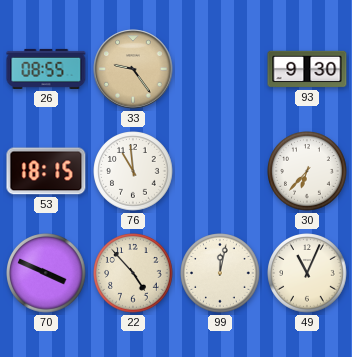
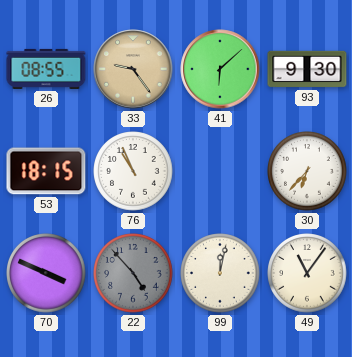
41: none -> 6:08
76: 10:59 -> 10:56
22 dial: cream -> grey
49: 11:04 -> 11:06
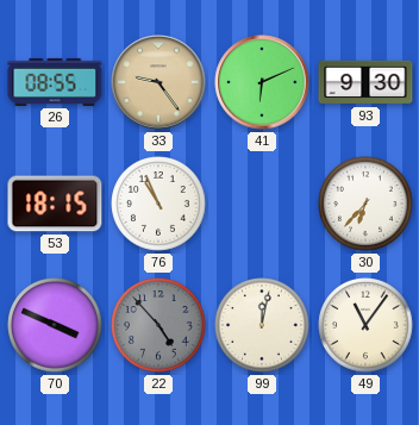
41: 6:08 -> 6:11
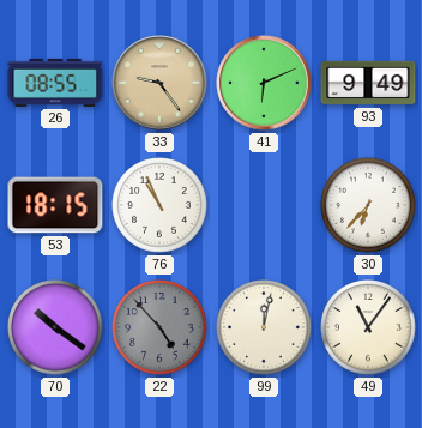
93: 9:30 -> 9:49
70: 3:49 -> 10:21
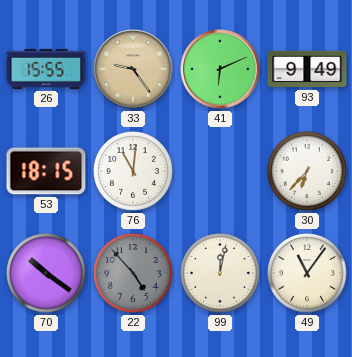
26: 08:55 -> 15:55
76: 10:56 -> 11:01
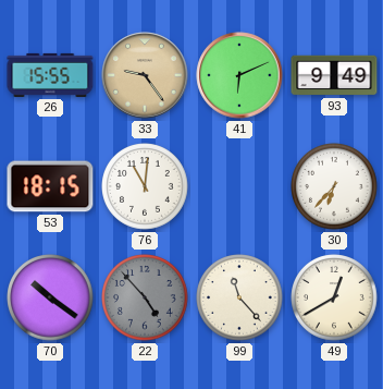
99: 12:02 -> 11:23
49: 11:06 -> 12:40
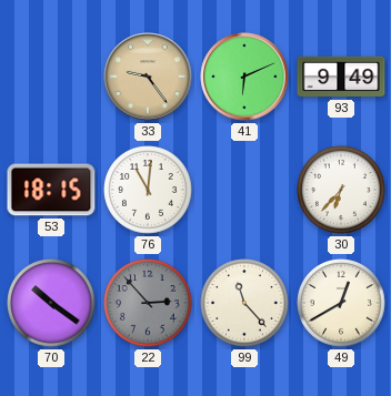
26: 15:55 -> none
22: 4:53 -> 2:53
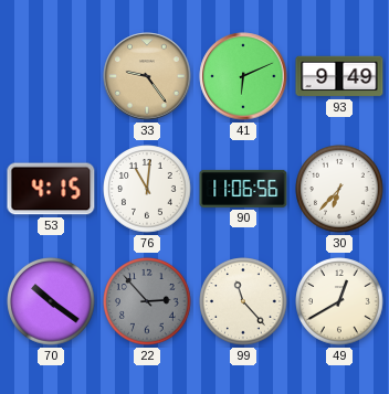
53: 18:15 -> 4:15
90: none -> 11:06
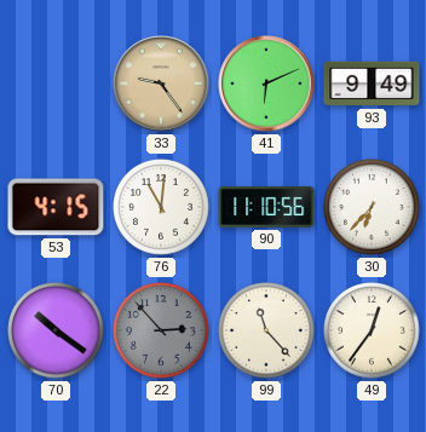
90: 11:06 -> 11:10
49: 12:40 -> 12:36
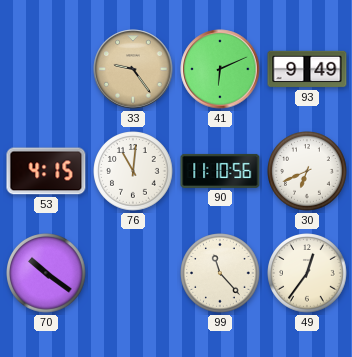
30: 6:37 -> 6:41
22: 2:53 -> none
